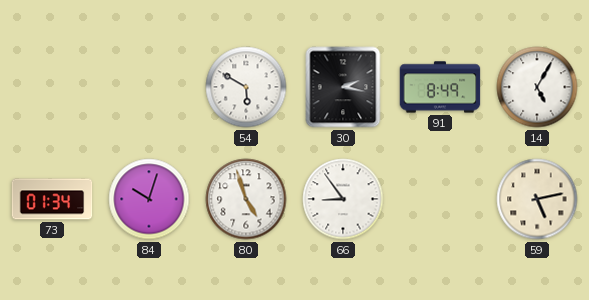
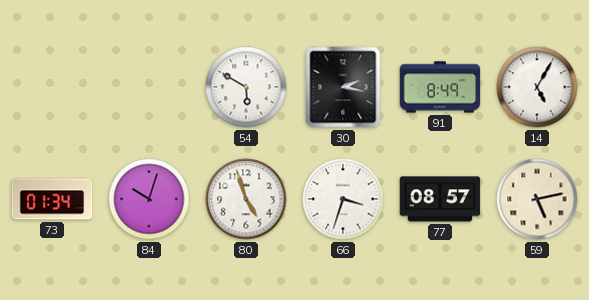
66: 8:54 -> 3:33
77: none -> 08:57
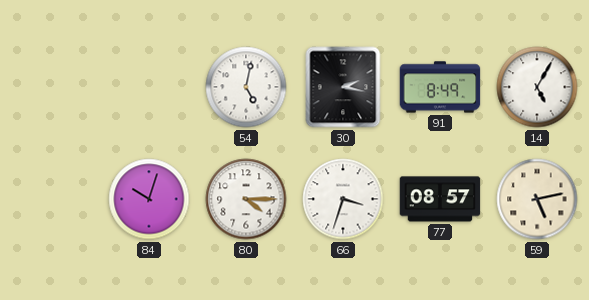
54: 5:50 -> 5:02
73: 01:34 -> none
80: 4:57 -> 4:15
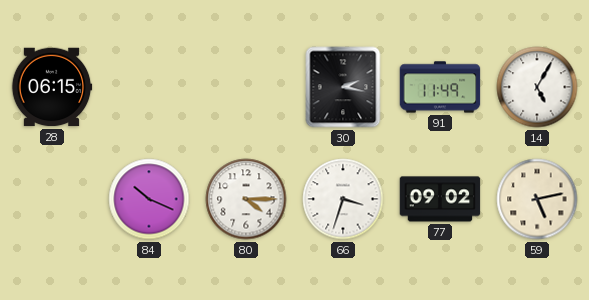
28: none -> 06:15
54: 5:02 -> none
91: 8:49 -> 11:49
84: 10:03 -> 10:19
77: 08:57 -> 09:02
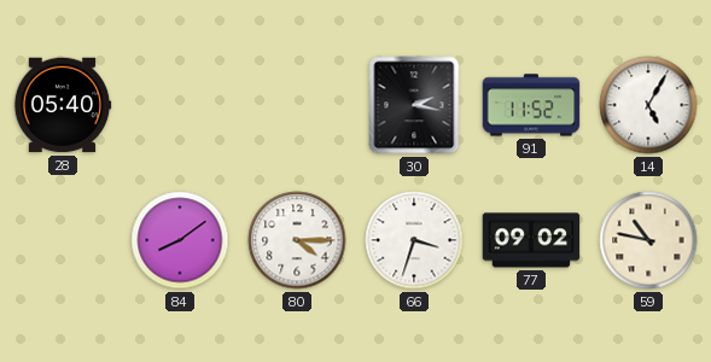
28: 06:15 -> 05:40
91: 11:49 -> 11:52
84: 10:19 -> 8:09
59: 5:13 -> 10:47
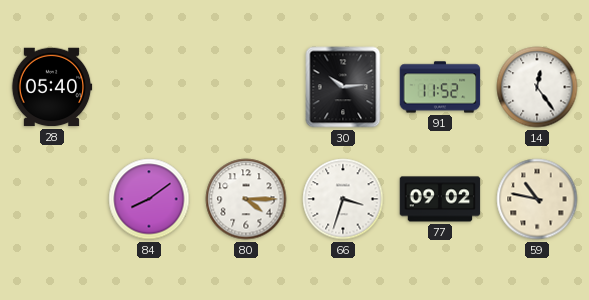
30: 2:17 -> 10:14
14: 5:05 -> 12:24
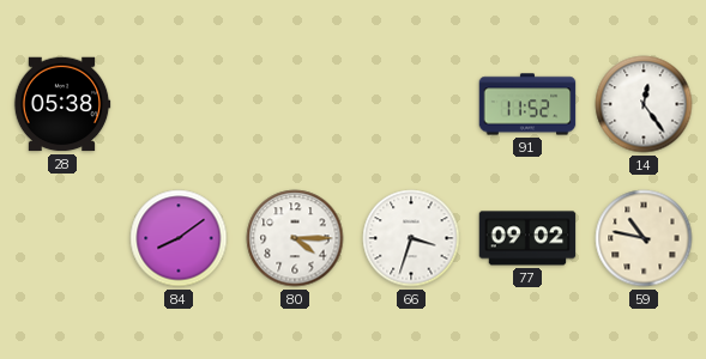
28: 05:40 -> 05:38
30: 10:14 -> none
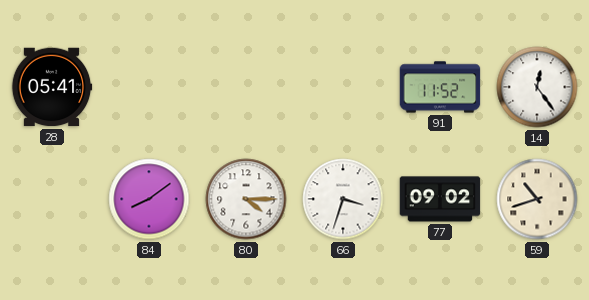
28: 05:38 -> 05:41
59: 10:47 -> 10:42
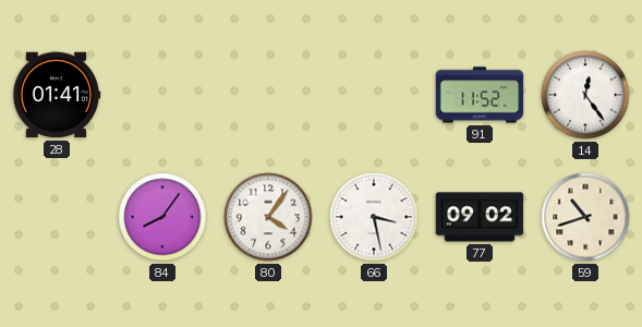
28: 05:41 -> 01:41
84: 8:09 -> 8:06
80: 4:15 -> 4:06
66: 3:33 -> 3:28
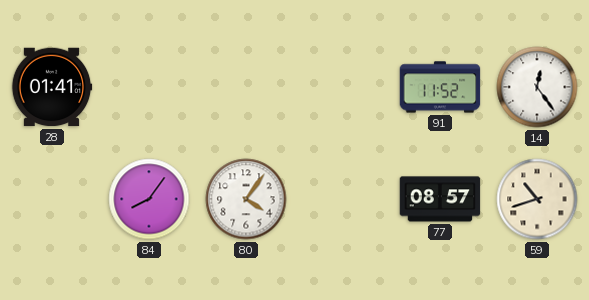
66: 3:28 -> none
77: 09:02 -> 08:57
